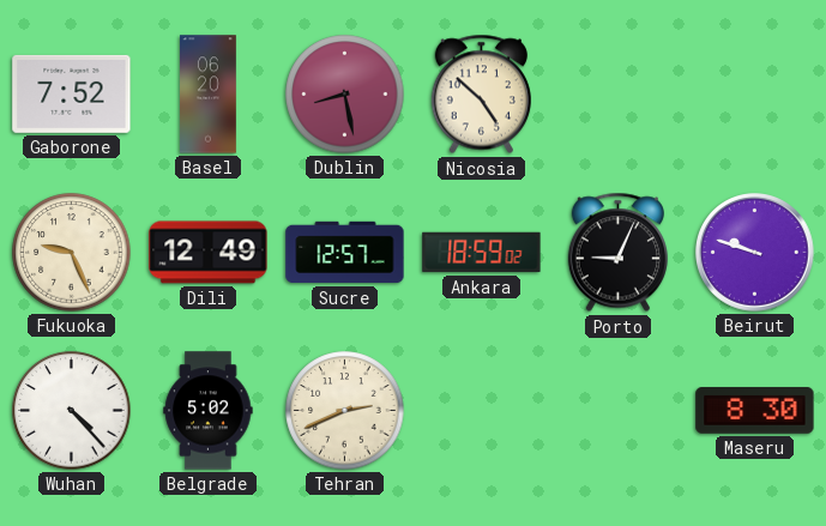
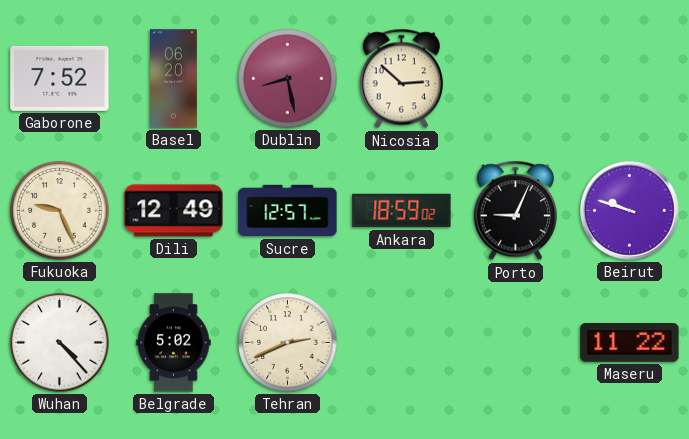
Nicosia: 4:52 -> 2:52
Maseru: 8:30 -> 11:22
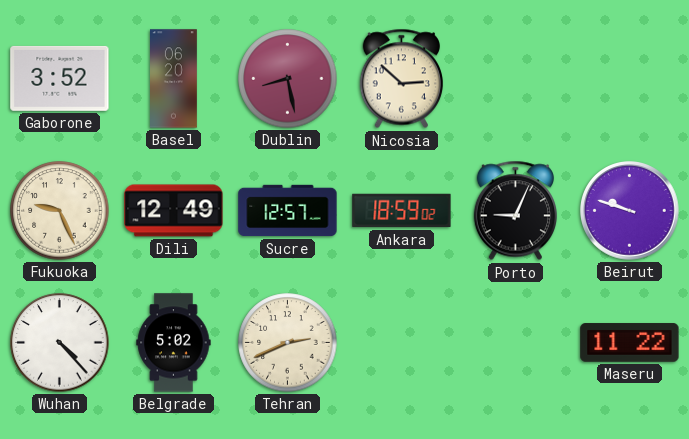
Gaborone: 7:52 -> 3:52
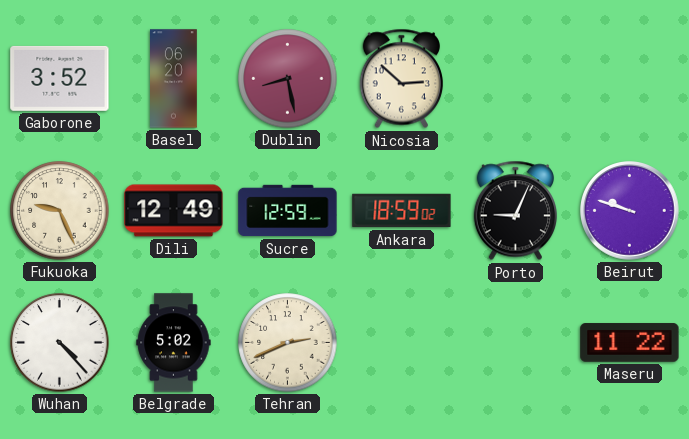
Sucre: 12:57 -> 12:59
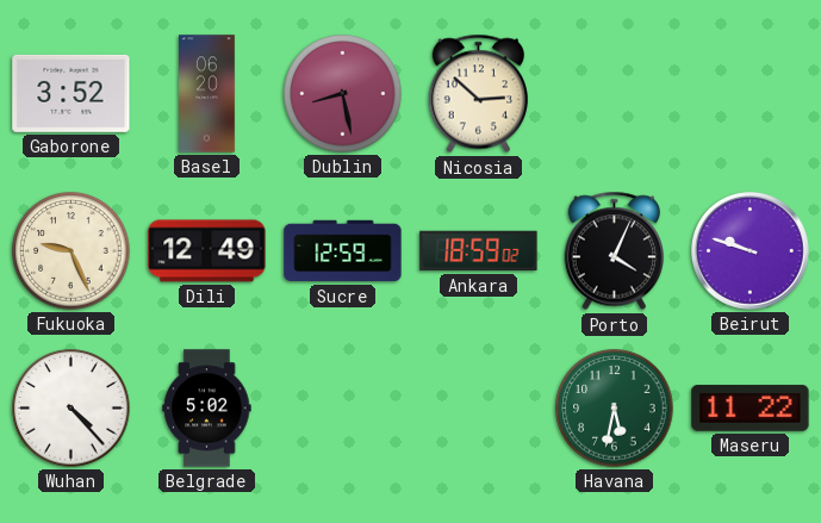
Porto: 9:04 -> 4:04
Tehran: 2:41 -> none
Havana: none -> 5:32
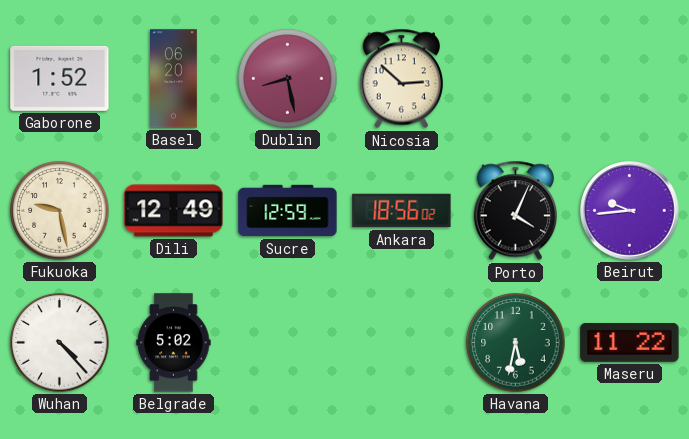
Gaborone: 3:52 -> 1:52
Fukuoka: 9:26 -> 9:28
Ankara: 18:59 -> 18:56
Beirut: 9:48 -> 9:44
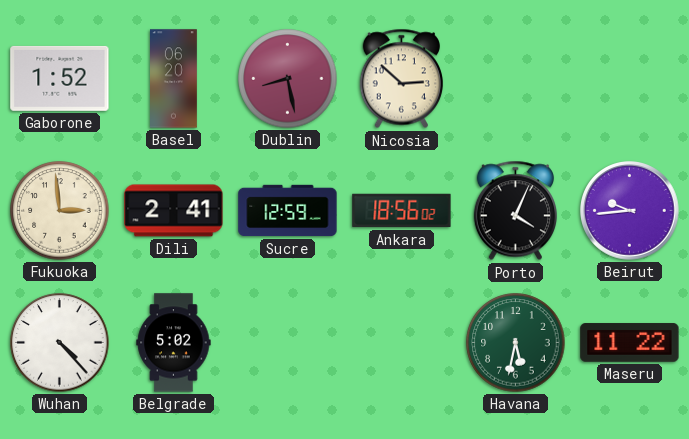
Fukuoka: 9:28 -> 2:59
Dili: 12:49 -> 2:41
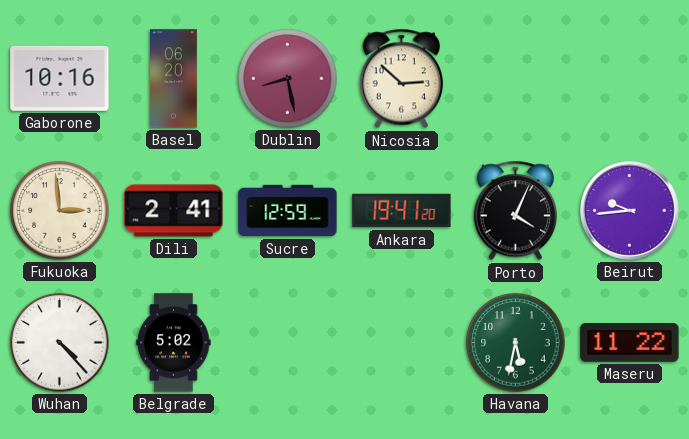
Gaborone: 1:52 -> 10:16
Ankara: 18:56 -> 19:41
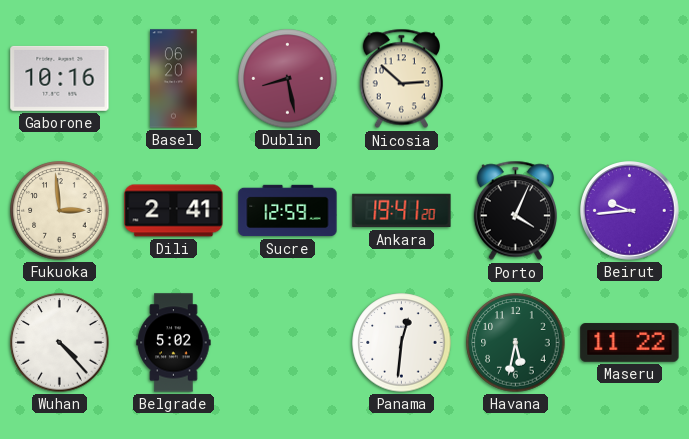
Panama: none -> 12:31
